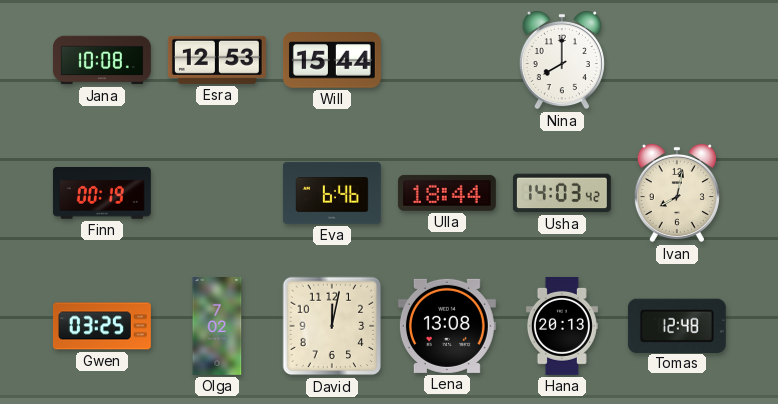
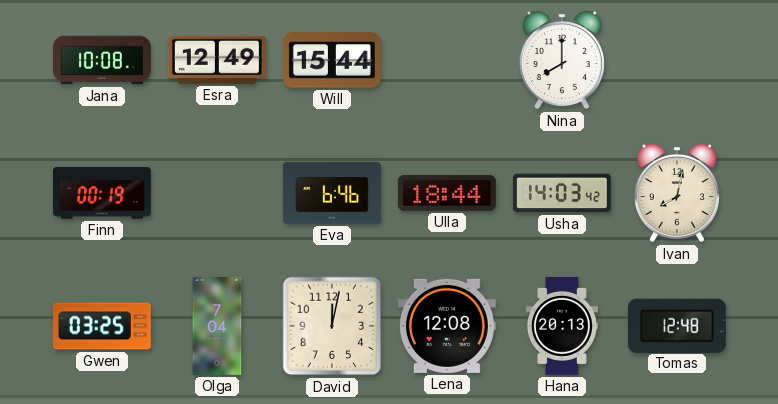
Esra: 12:53 -> 12:49
Olga: 7:02 -> 7:04
Lena: 13:08 -> 12:08
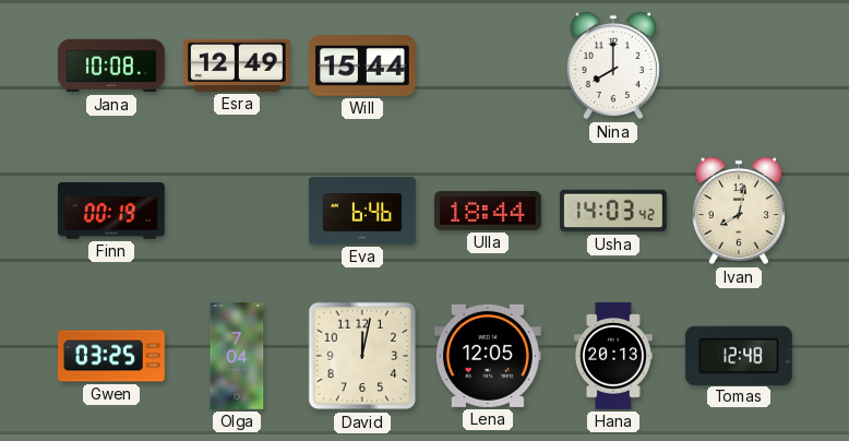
Lena: 12:08 -> 12:05
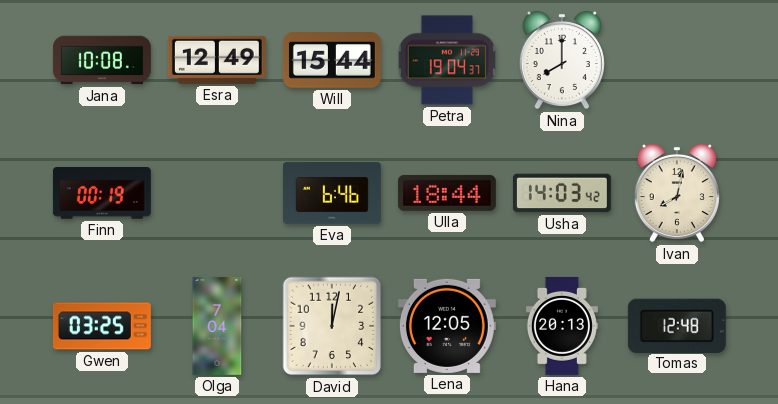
Petra: none -> 19:04
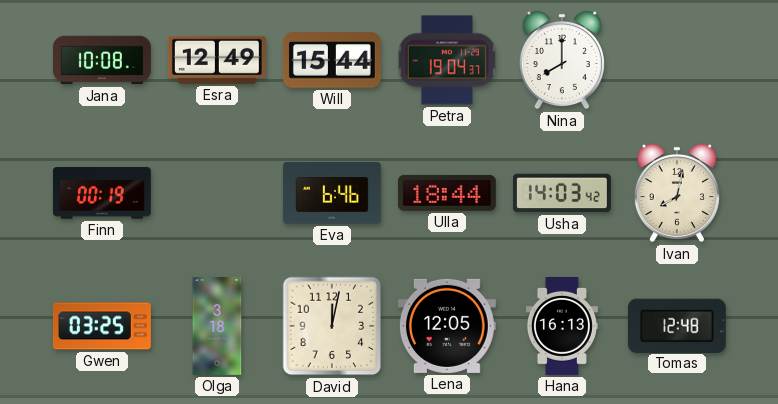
Olga: 7:04 -> 3:18
Hana: 20:13 -> 16:13
